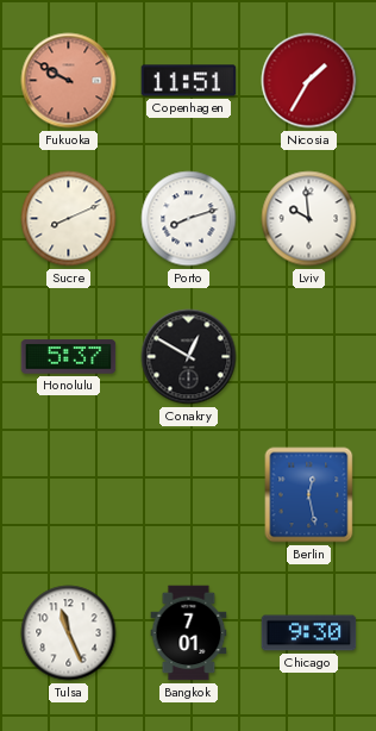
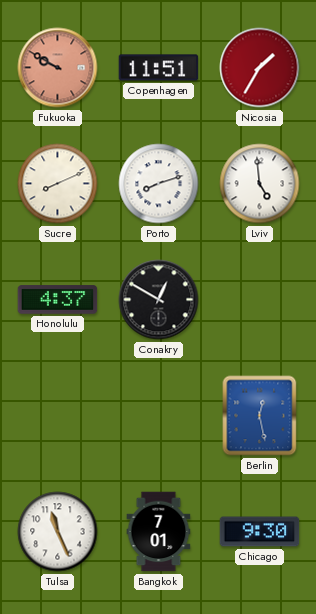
Lviv: 9:59 -> 4:59
Honolulu: 5:37 -> 4:37
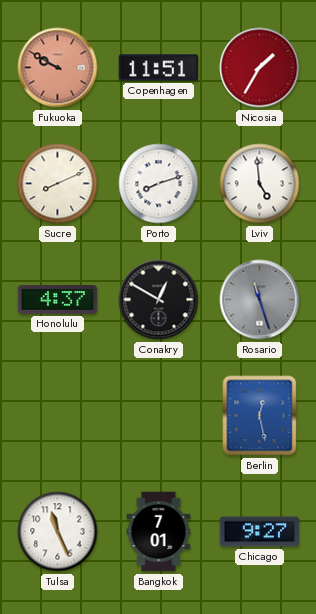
Rosario: none -> 11:27
Chicago: 9:30 -> 9:27
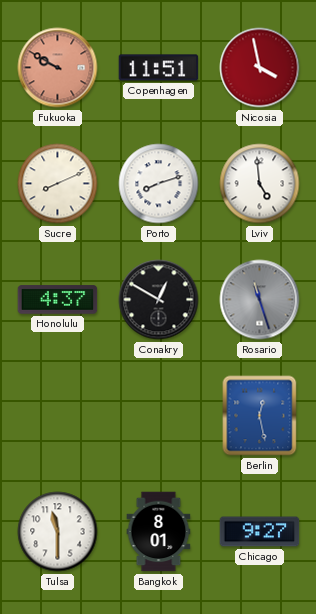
Nicosia: 1:35 -> 3:58
Tulsa: 11:26 -> 11:30
Bangkok: 7:01 -> 8:01
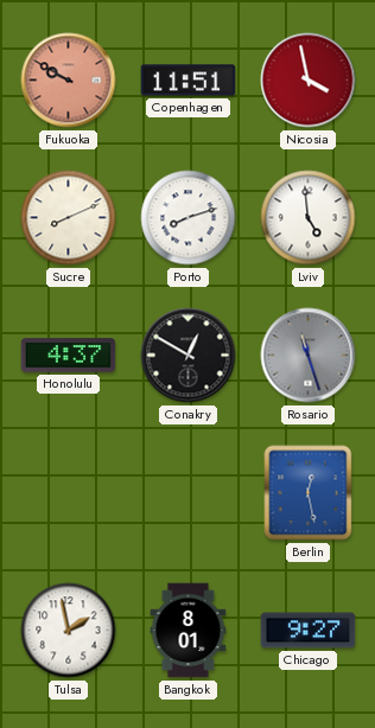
Tulsa: 11:30 -> 1:58
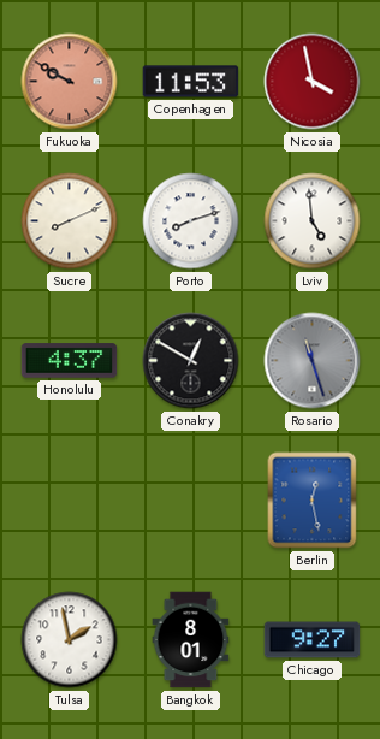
Copenhagen: 11:51 -> 11:53
